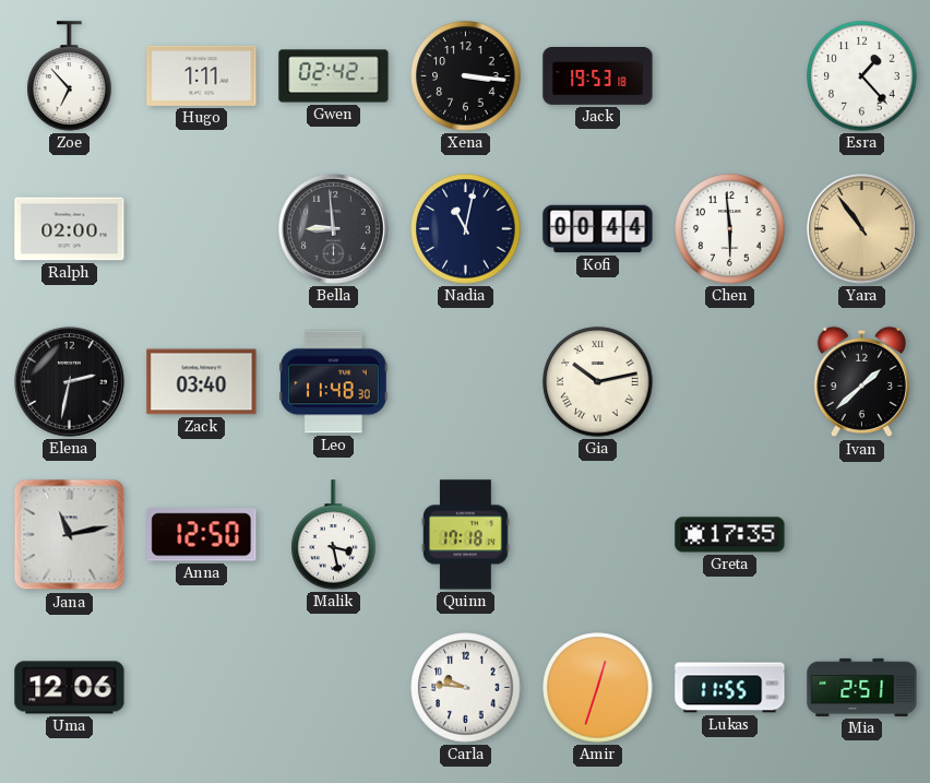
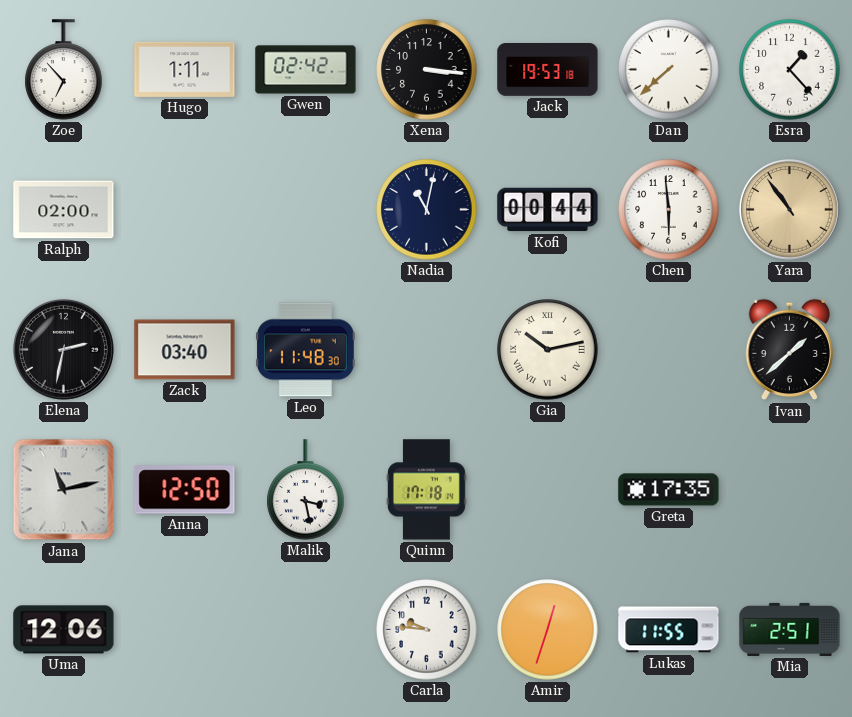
Dan: none -> 7:38
Bella: 8:59 -> none
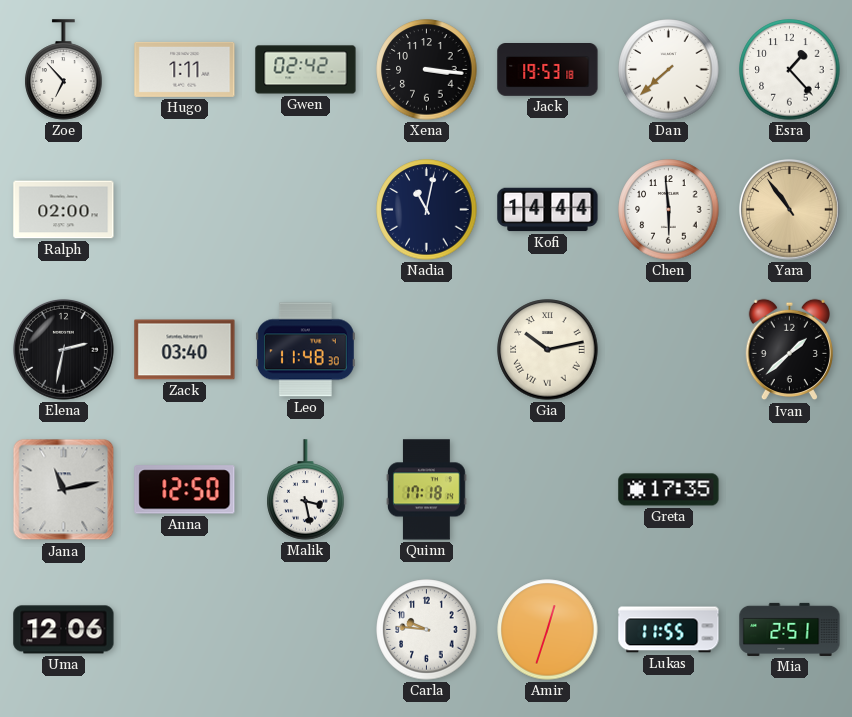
Kofi: 00:44 -> 14:44
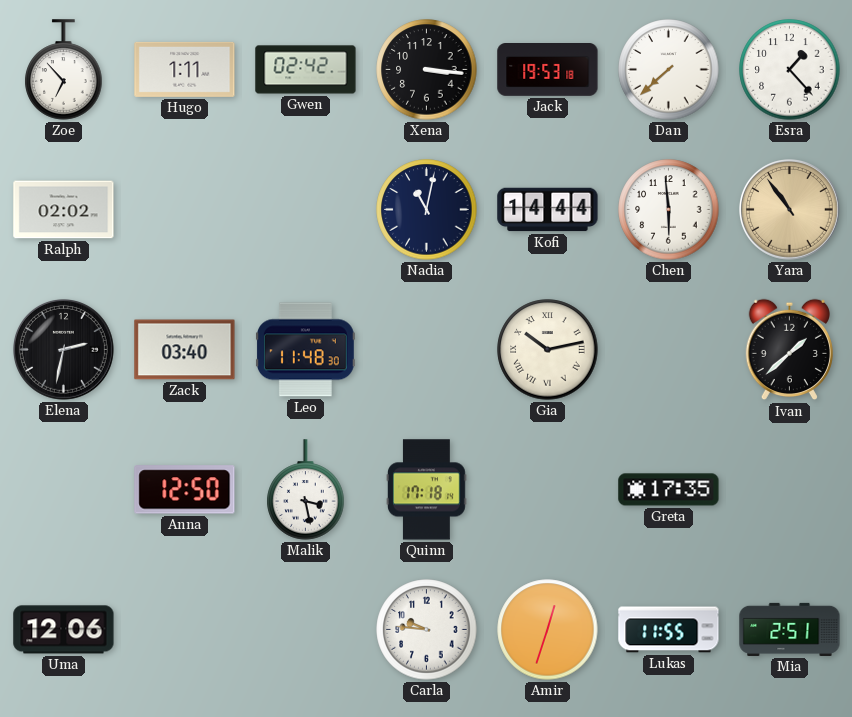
Ralph: 02:00 -> 02:02
Jana: 11:13 -> none
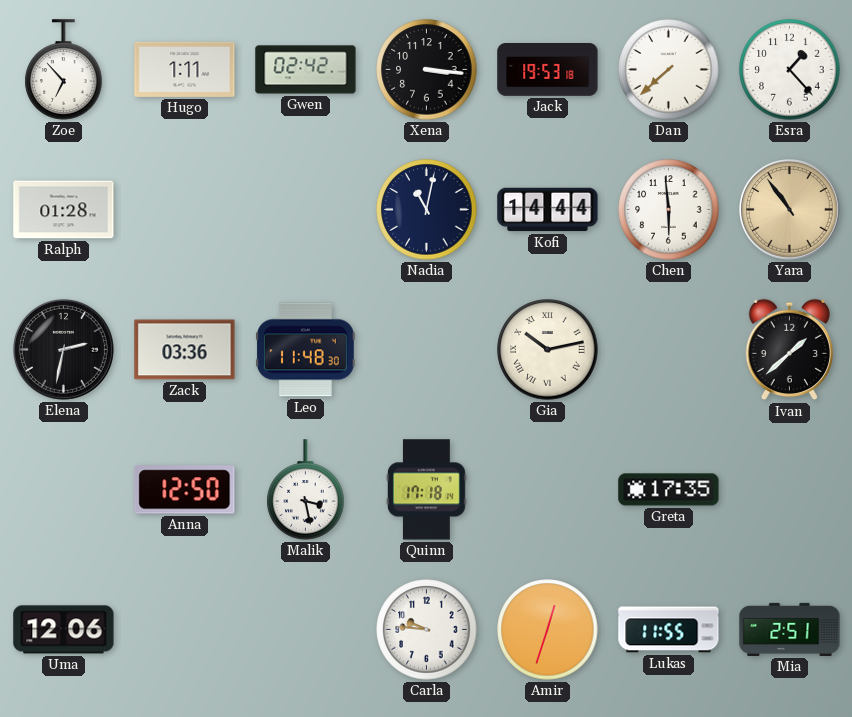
Ralph: 02:02 -> 01:28
Zack: 03:40 -> 03:36
